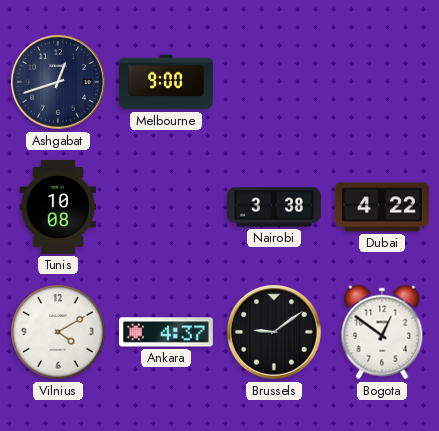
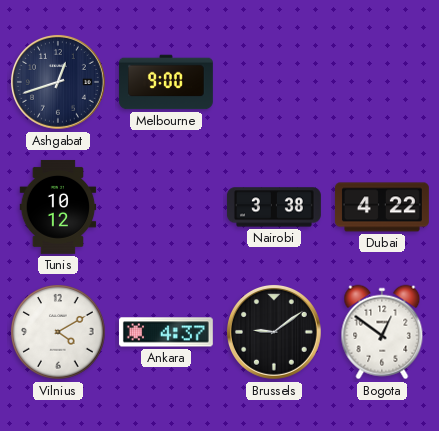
Tunis: 10:08 -> 10:12
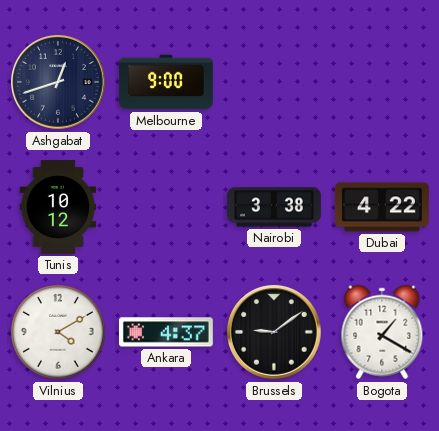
Bogota: 12:51 -> 1:20
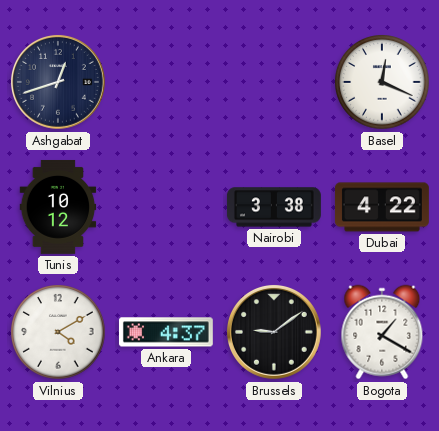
Melbourne: 9:00 -> none
Basel: none -> 12:19
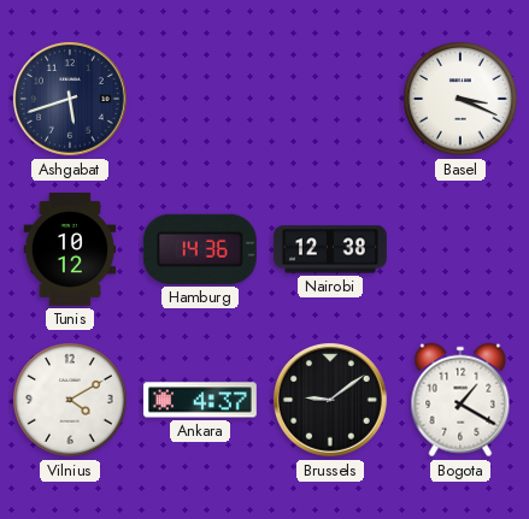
Ashgabat: 12:42 -> 5:42
Basel: 12:19 -> 3:19
Hamburg: none -> 14:36
Nairobi: 3:38 -> 12:38
Dubai: 4:22 -> none
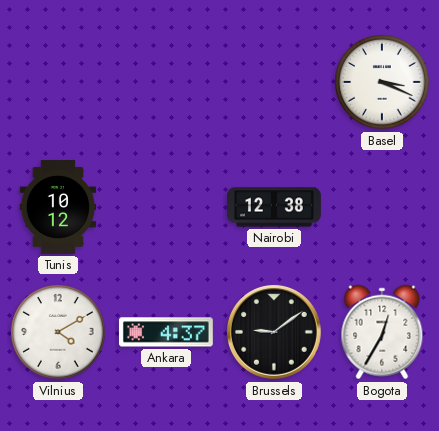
Ashgabat: 5:42 -> none
Hamburg: 14:36 -> none
Bogota: 1:20 -> 12:35
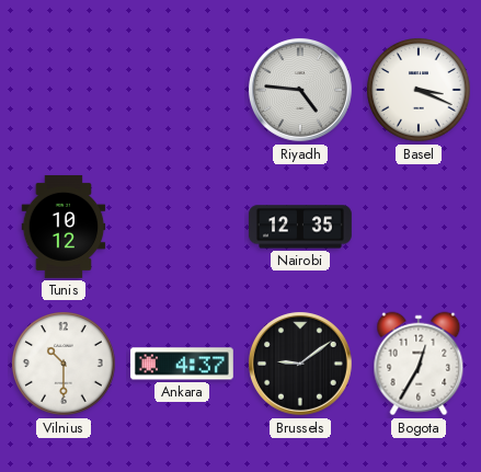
Riyadh: none -> 4:46
Nairobi: 12:38 -> 12:35
Vilnius: 4:10 -> 10:30
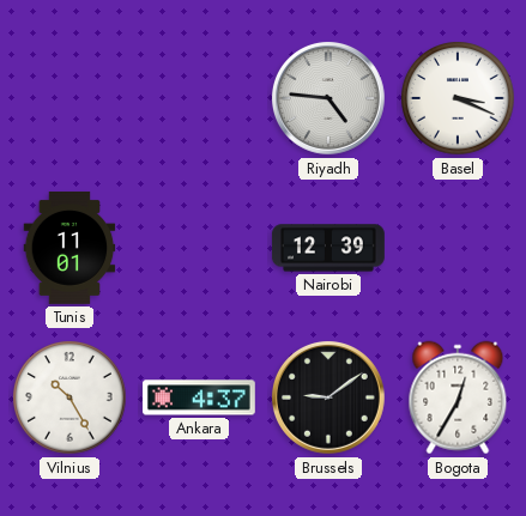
Tunis: 10:12 -> 11:01
Nairobi: 12:35 -> 12:39
Vilnius: 10:30 -> 10:25
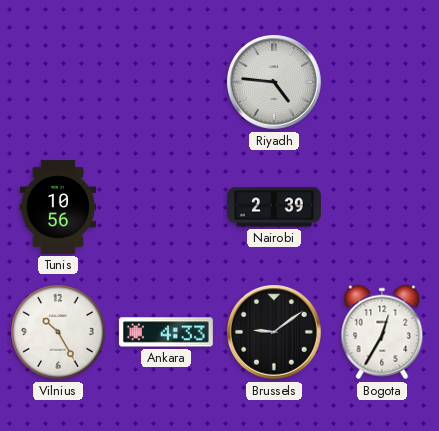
Basel: 3:19 -> none
Tunis: 11:01 -> 10:56
Nairobi: 12:39 -> 2:39
Ankara: 4:37 -> 4:33
